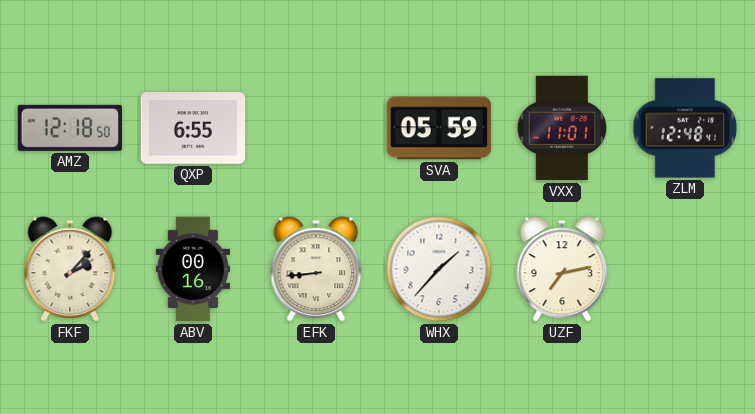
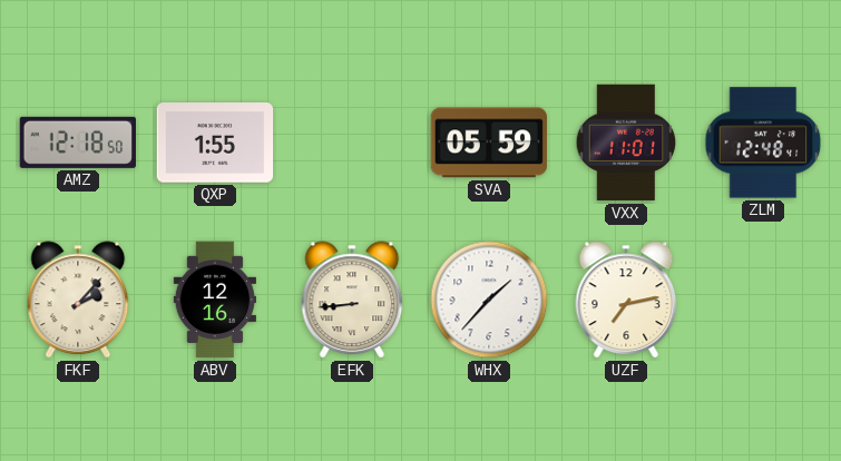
QXP: 6:55 -> 1:55
ABV: 00:16 -> 12:16
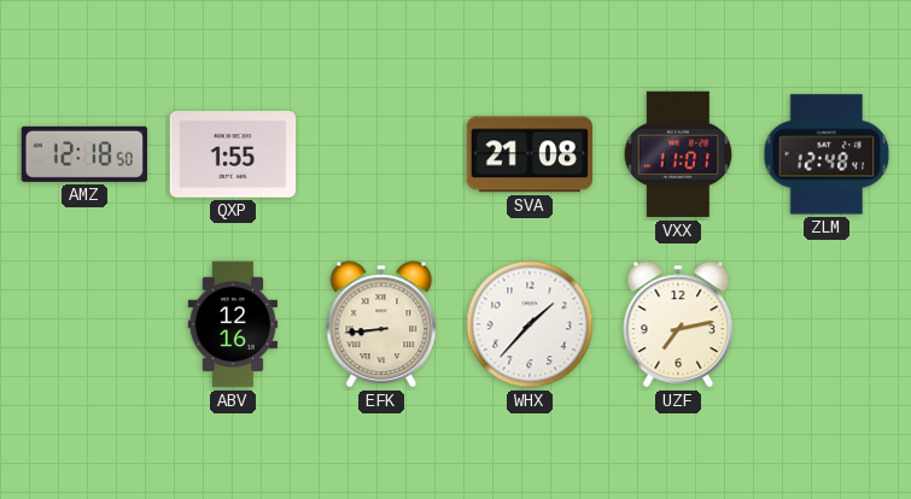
SVA: 05:59 -> 21:08
FKF: 2:07 -> none
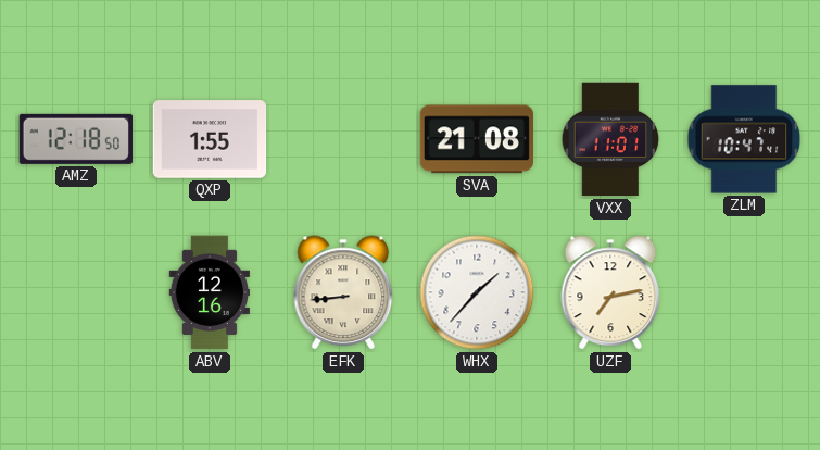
ZLM: 12:48 -> 10:47
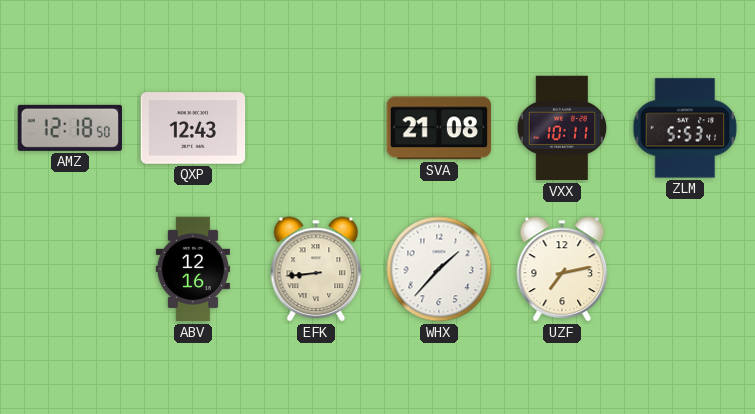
QXP: 1:55 -> 12:43
VXX: 11:01 -> 10:11
ZLM: 10:47 -> 5:53
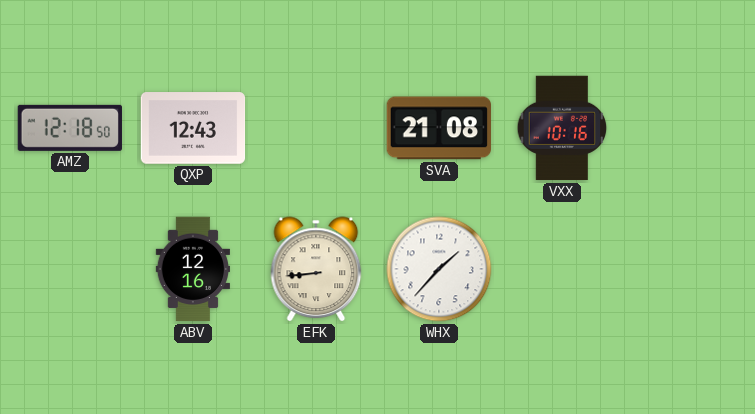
VXX: 10:11 -> 10:16
ZLM: 5:53 -> none
UZF: 7:13 -> none
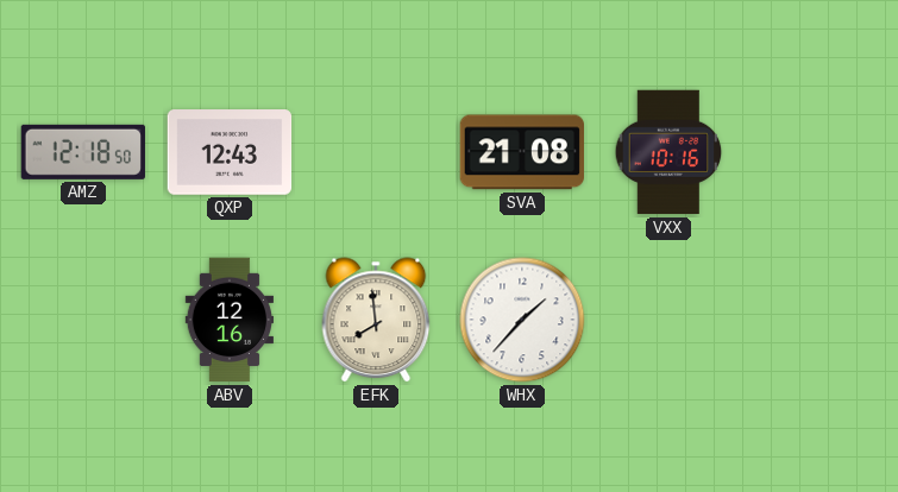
EFK: 8:44 -> 7:59
